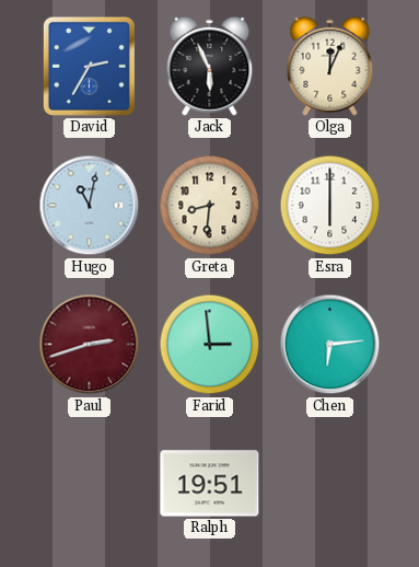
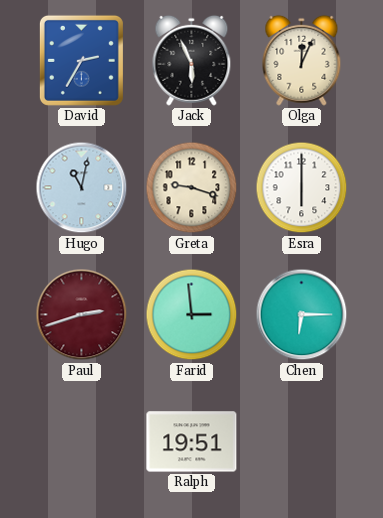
Greta: 8:31 -> 9:18
Chen: 6:14 -> 6:15
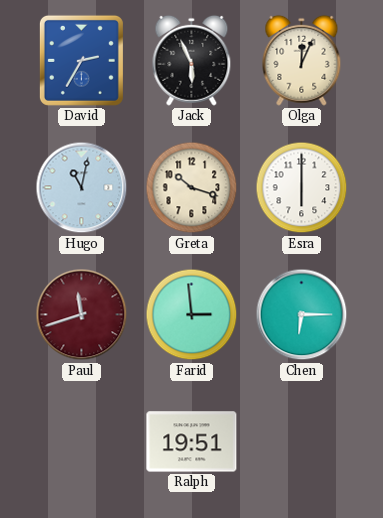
Greta: 9:18 -> 10:18
Paul: 2:42 -> 11:42
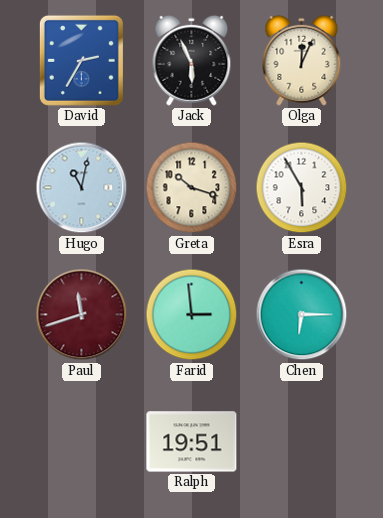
Esra: 6:00 -> 5:55
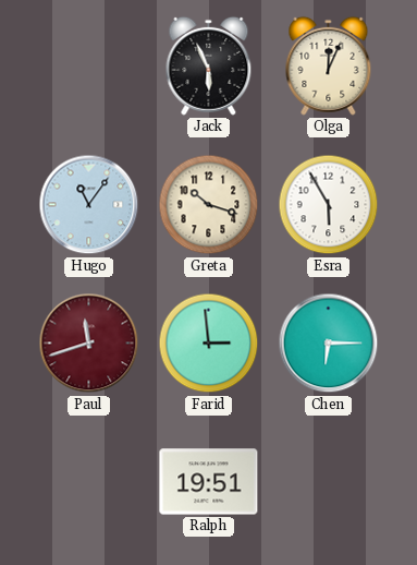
David: 2:35 -> none
Hugo: 11:02 -> 11:06
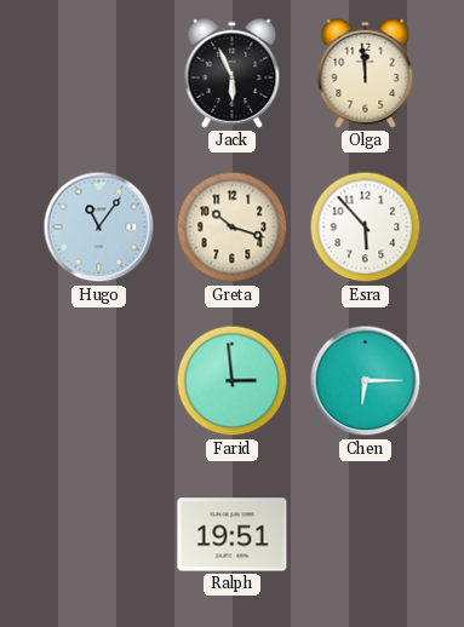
Olga: 12:04 -> 11:59
Esra: 5:55 -> 5:53
Paul: 11:42 -> none
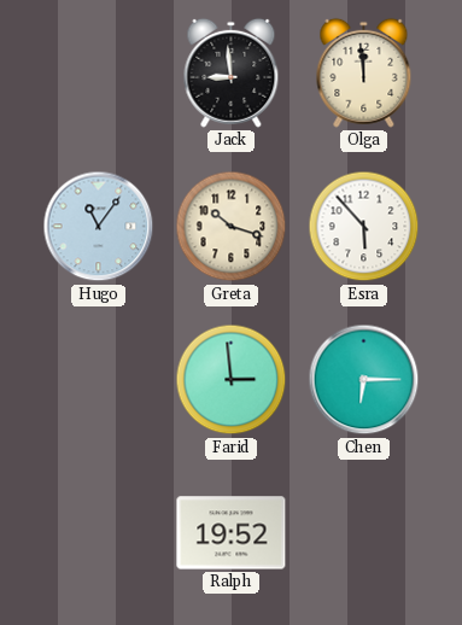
Jack: 5:56 -> 8:59
Ralph: 19:51 -> 19:52
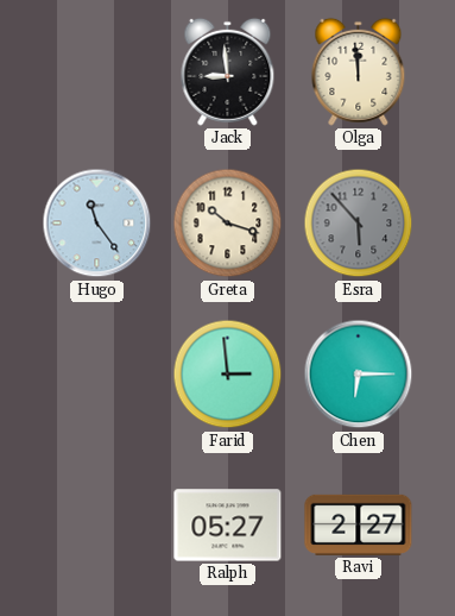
Hugo: 11:06 -> 11:24
Esra dial: white -> grey
Ralph: 19:52 -> 05:27
Ravi: none -> 2:27
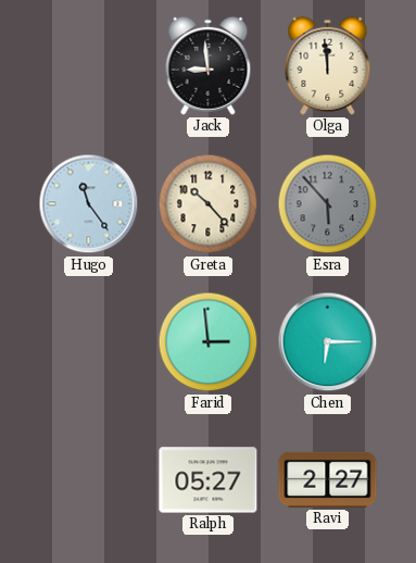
Greta: 10:18 -> 10:23
